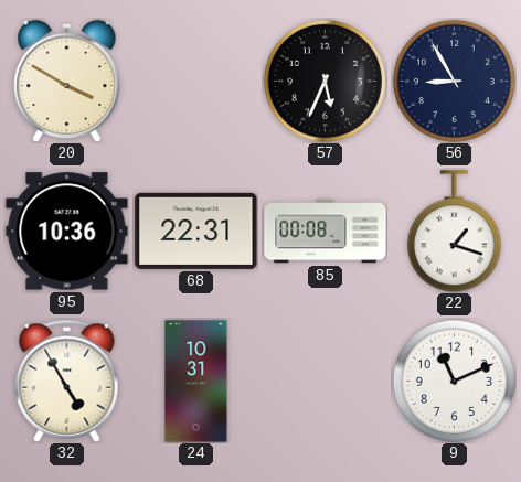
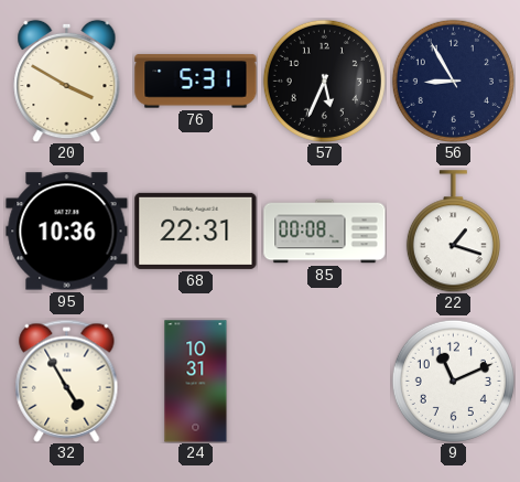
76: none -> 5:31
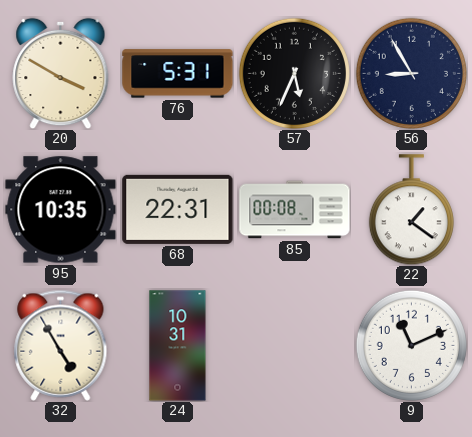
95: 10:36 -> 10:35
22: 1:18 -> 1:21
